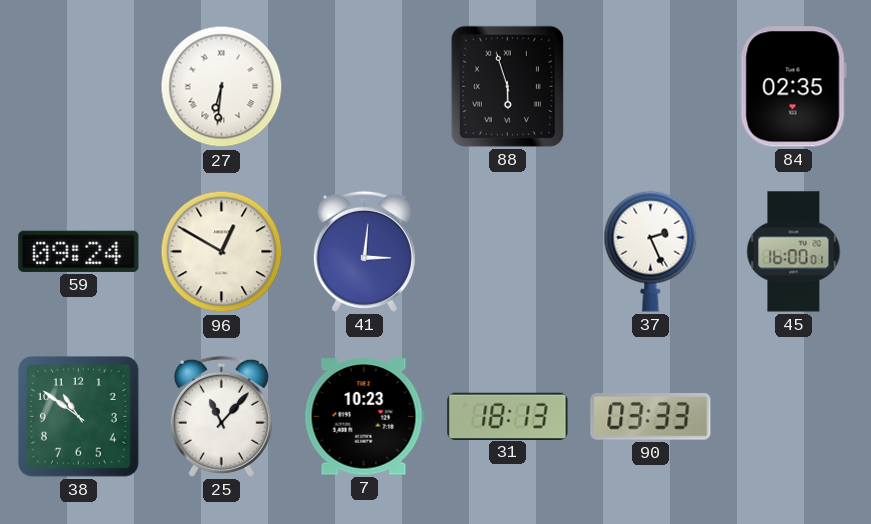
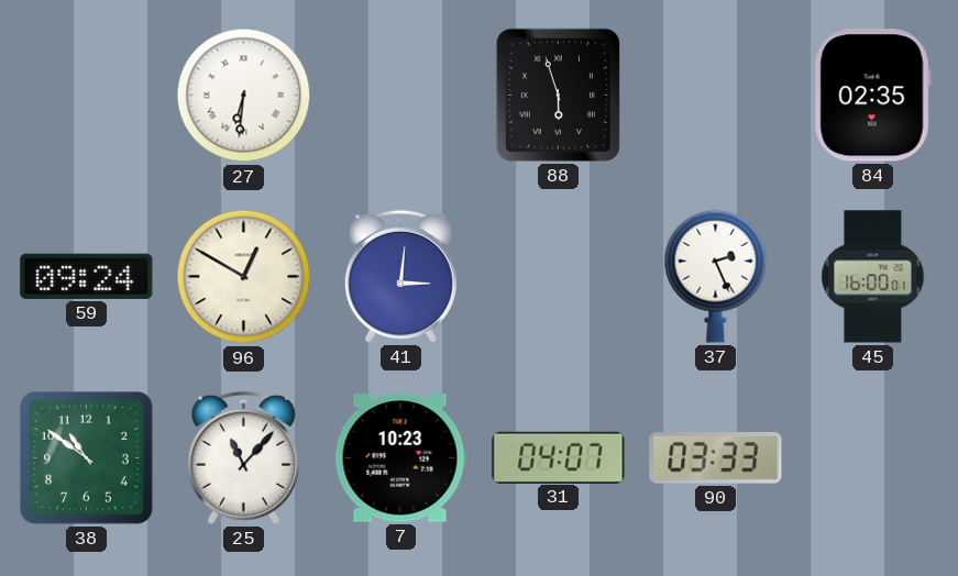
31: 18:13 -> 04:07
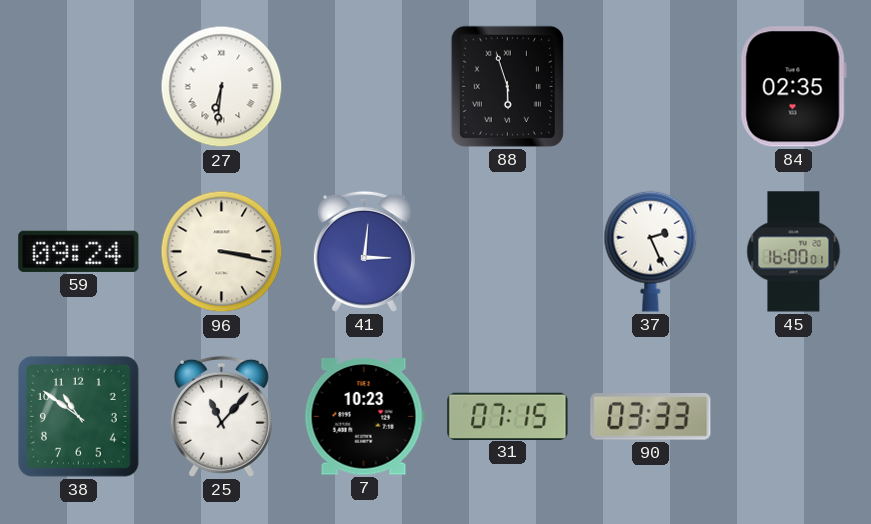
96: 12:50 -> 3:17
31: 04:07 -> 07:15
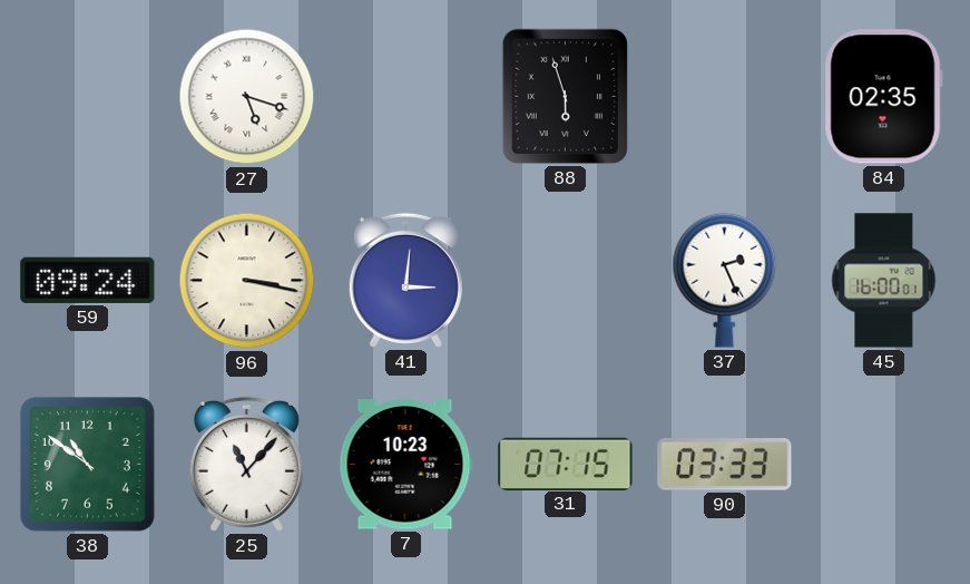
27: 6:31 -> 5:18
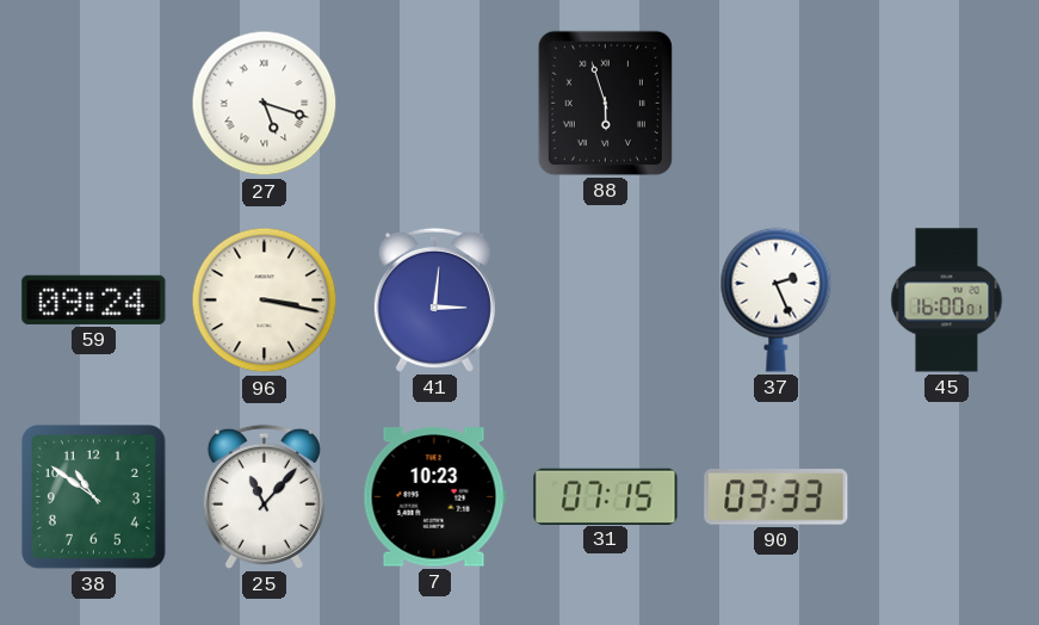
84: 02:35 -> none
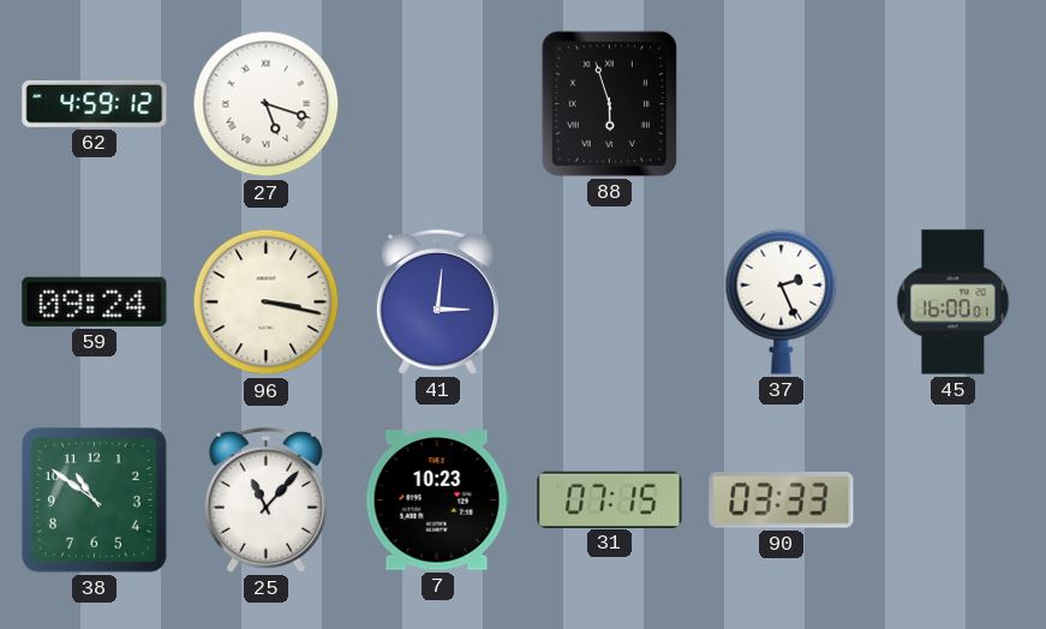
62: none -> 4:59
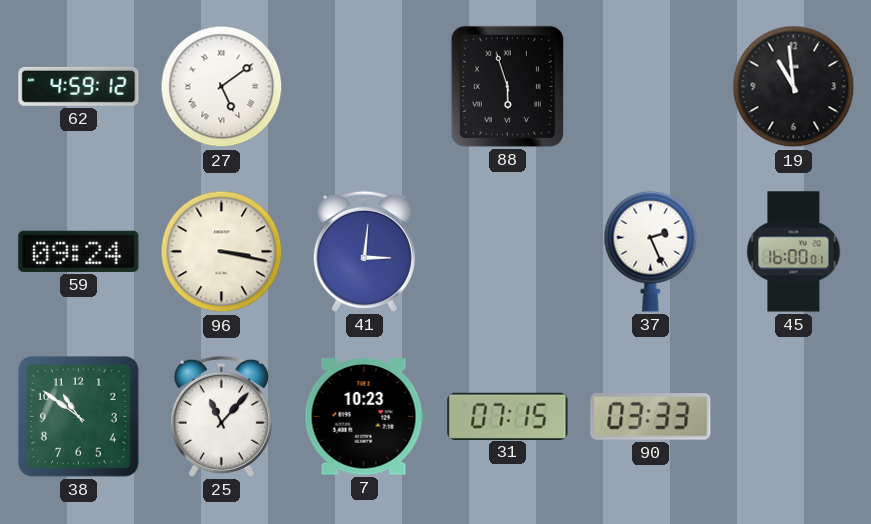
27: 5:18 -> 5:09
19: none -> 10:59
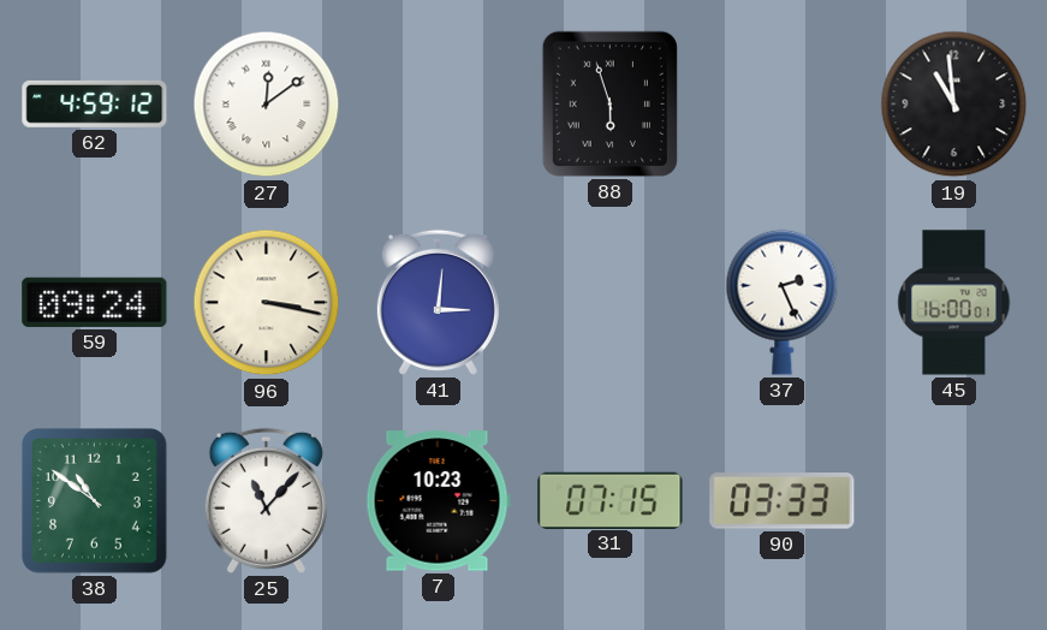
27: 5:09 -> 12:09
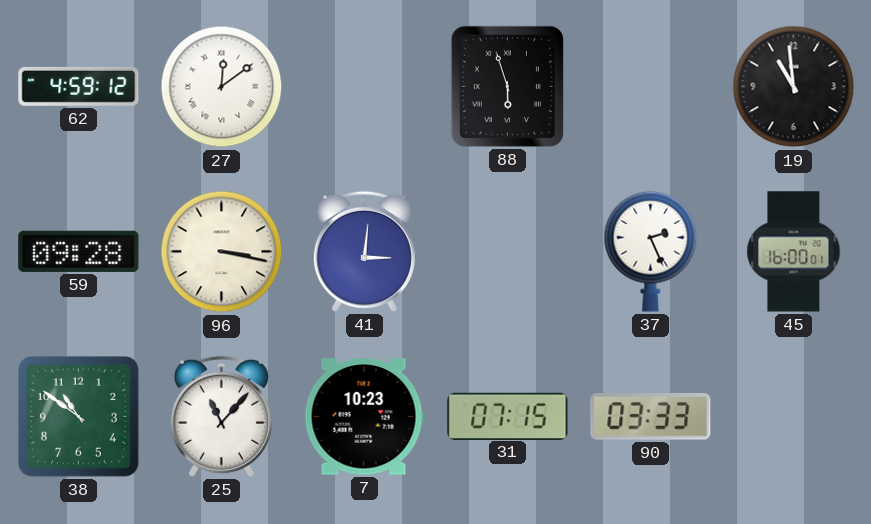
59: 09:24 -> 09:28
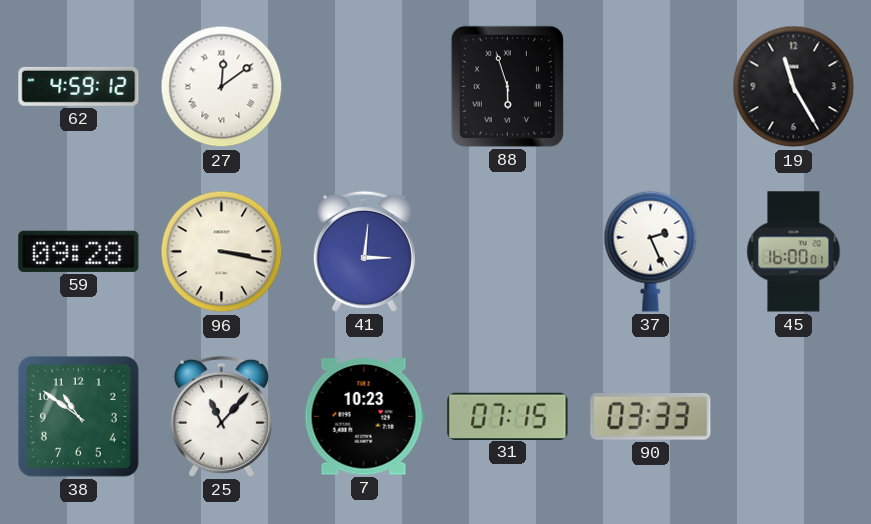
19: 10:59 -> 11:25
